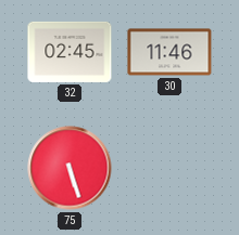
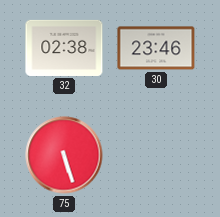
32: 02:45 -> 02:38
30: 11:46 -> 23:46
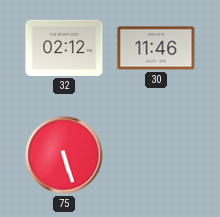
32: 02:38 -> 02:12
30: 23:46 -> 11:46
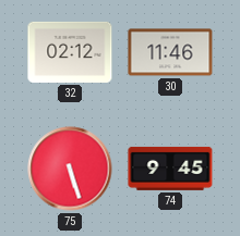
74: none -> 9:45
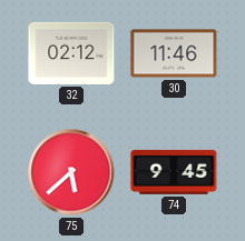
75: 5:27 -> 5:38
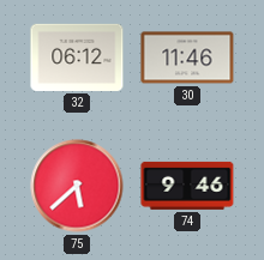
32: 02:12 -> 06:12
74: 9:45 -> 9:46
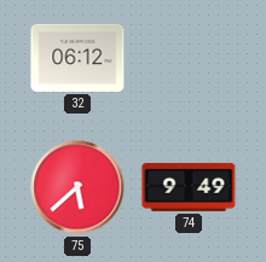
30: 11:46 -> none
74: 9:46 -> 9:49
